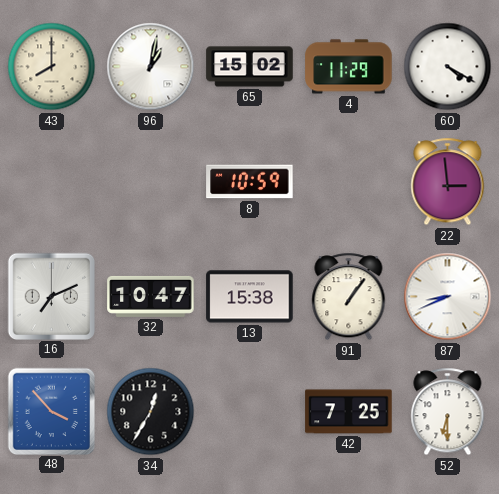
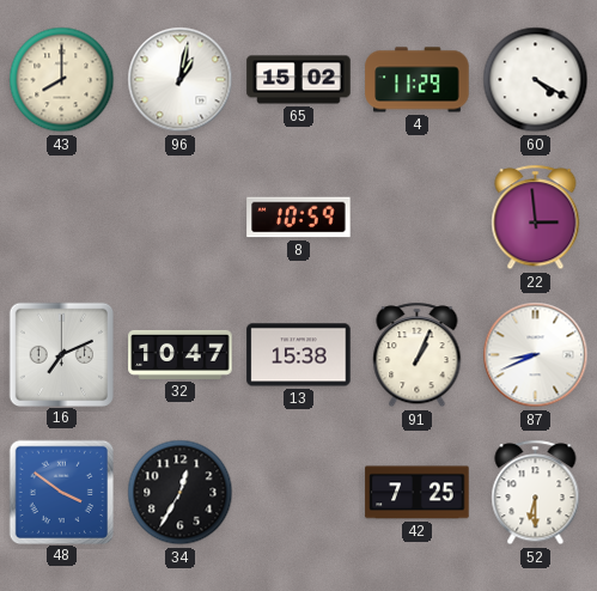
91: 1:06 -> 1:04
48: 3:53 -> 3:51
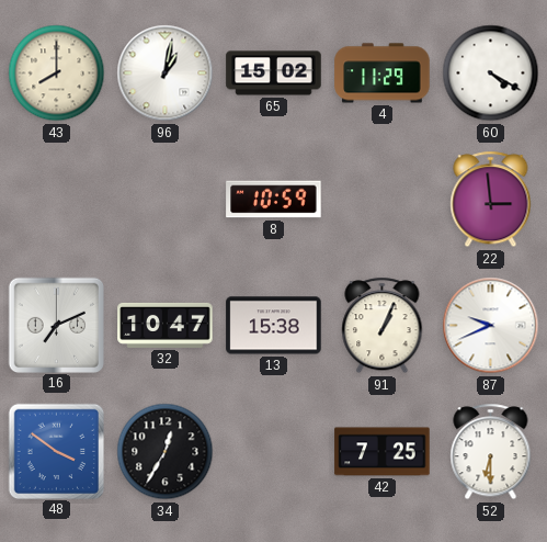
87: 8:41 -> 9:41
